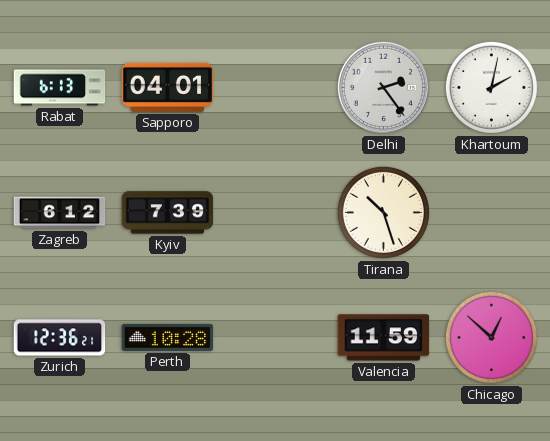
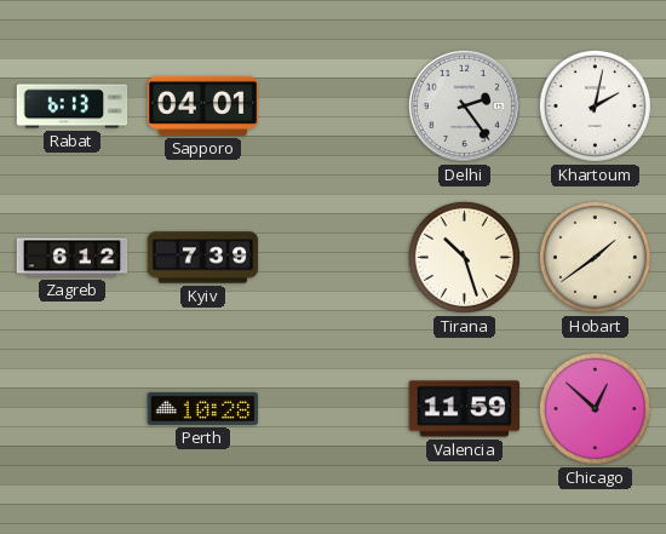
Hobart: none -> 1:39
Zurich: 12:36 -> none
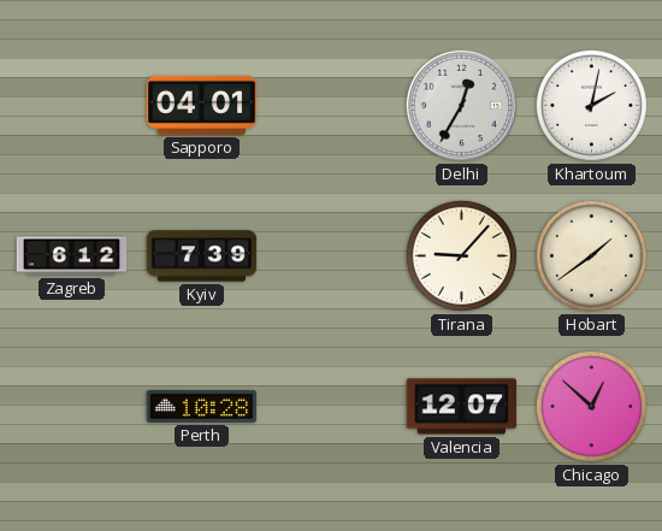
Rabat: 6:13 -> none
Delhi: 2:24 -> 12:35
Tirana: 10:27 -> 9:07
Valencia: 11:59 -> 12:07
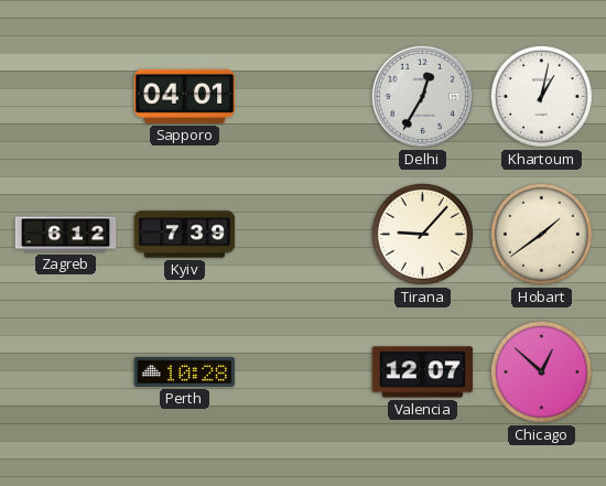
Khartoum: 2:02 -> 1:02
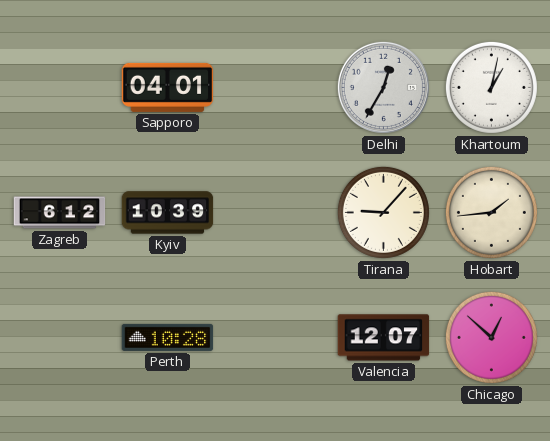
Kyiv: 7:39 -> 10:39
Hobart: 1:39 -> 1:44
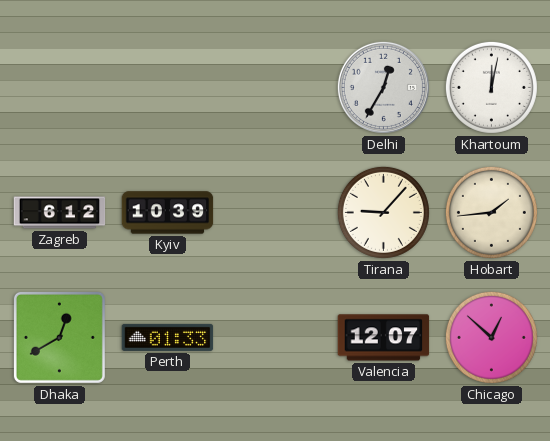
Sapporo: 04:01 -> none
Khartoum: 1:02 -> 12:02
Dhaka: none -> 12:40
Perth: 10:28 -> 01:33
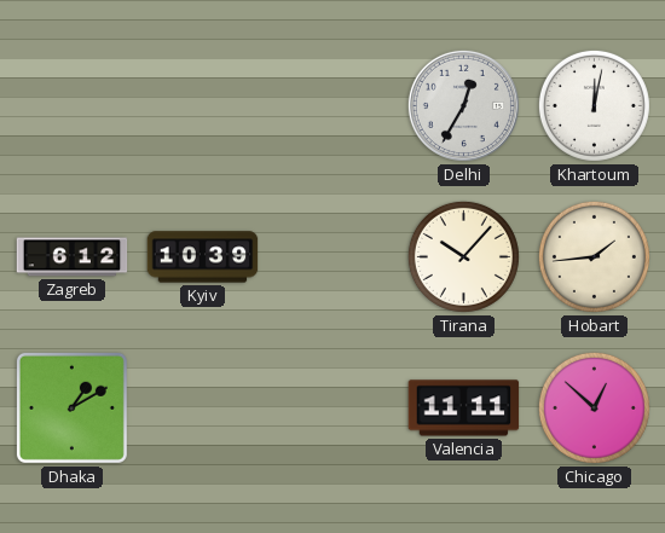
Tirana: 9:07 -> 10:07
Dhaka: 12:40 -> 1:10
Perth: 01:33 -> none
Valencia: 12:07 -> 11:11
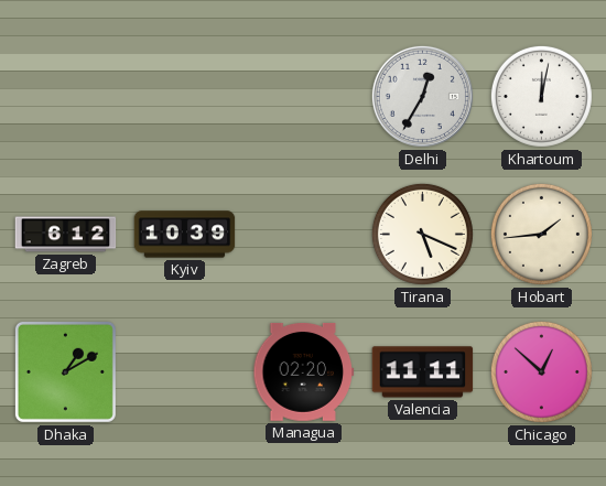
Tirana: 10:07 -> 5:19
Managua: none -> 02:20
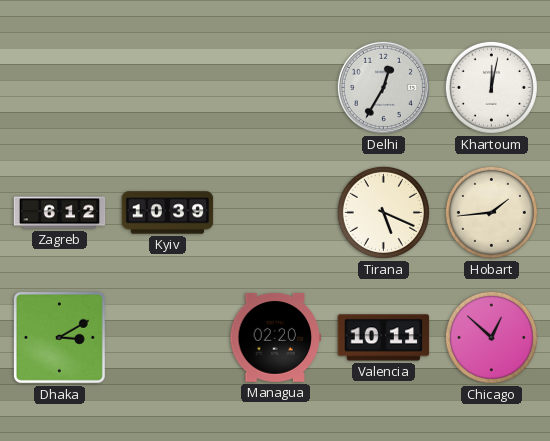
Dhaka: 1:10 -> 3:10
Valencia: 11:11 -> 10:11
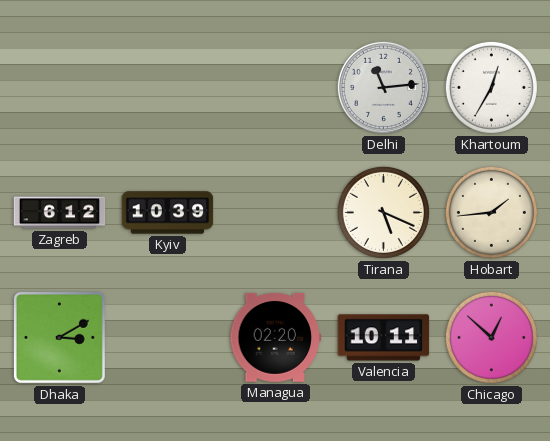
Delhi: 12:35 -> 11:14
Khartoum: 12:02 -> 12:35
